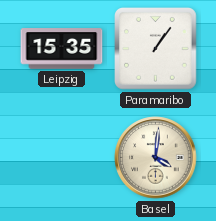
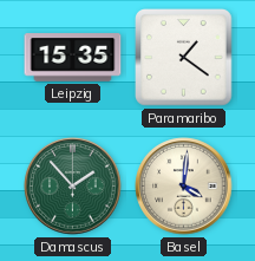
Paramaribo: 1:06 -> 1:21
Damascus: none -> 1:53
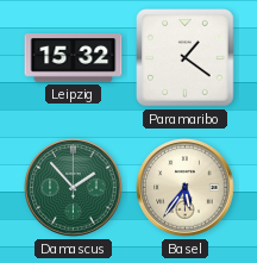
Leipzig: 15:35 -> 15:32
Basel: 4:01 -> 5:36
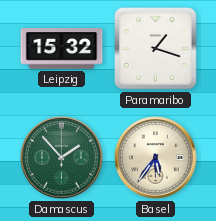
Paramaribo: 1:21 -> 1:18
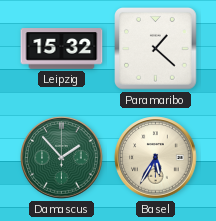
Paramaribo: 1:18 -> 1:22
Basel: 5:36 -> 5:35
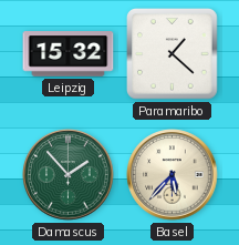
Basel: 5:35 -> 5:37
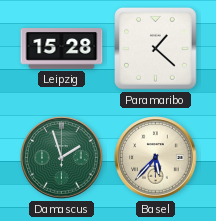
Leipzig: 15:32 -> 15:28
Damascus: 1:53 -> 1:57
